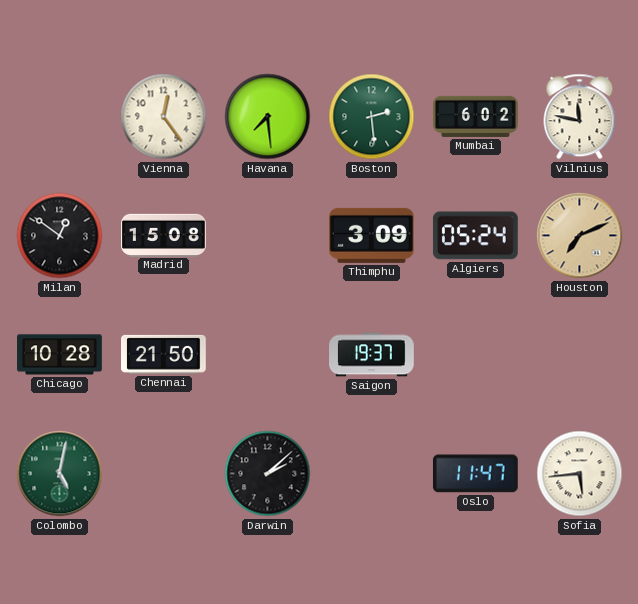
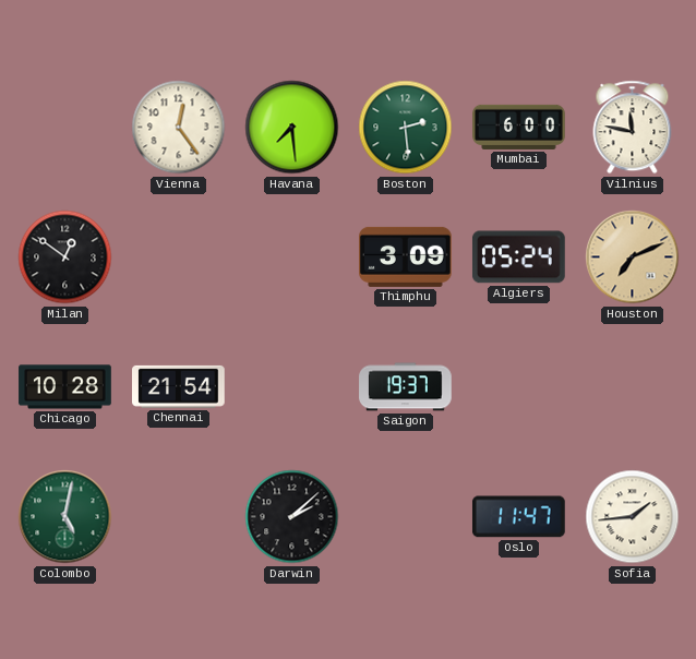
Mumbai: 6:02 -> 6:00
Madrid: 15:08 -> none
Chennai: 21:50 -> 21:54
Sofia: 5:44 -> 1:44
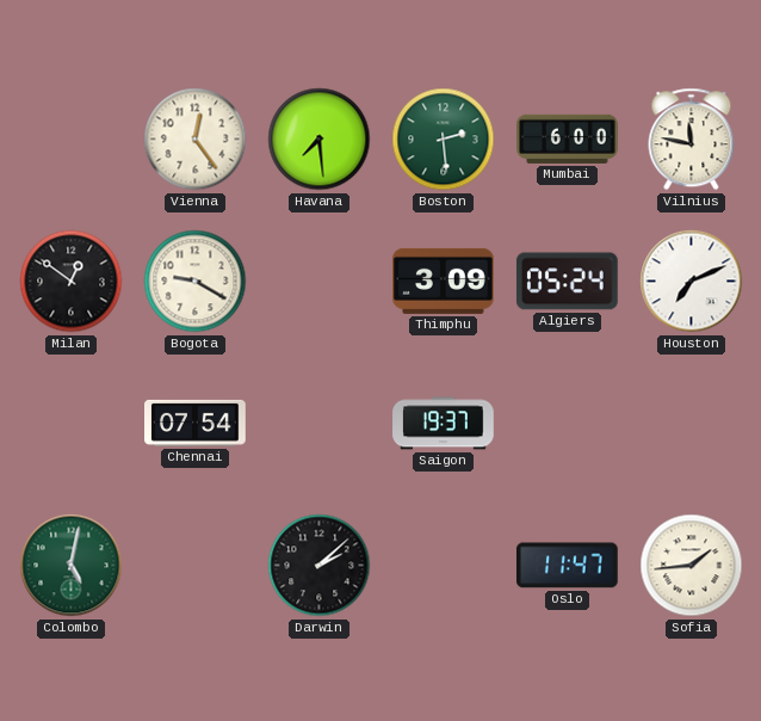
Bogota: none -> 9:20
Houston dial: champagne -> white
Chicago: 10:28 -> none
Chennai: 21:54 -> 07:54
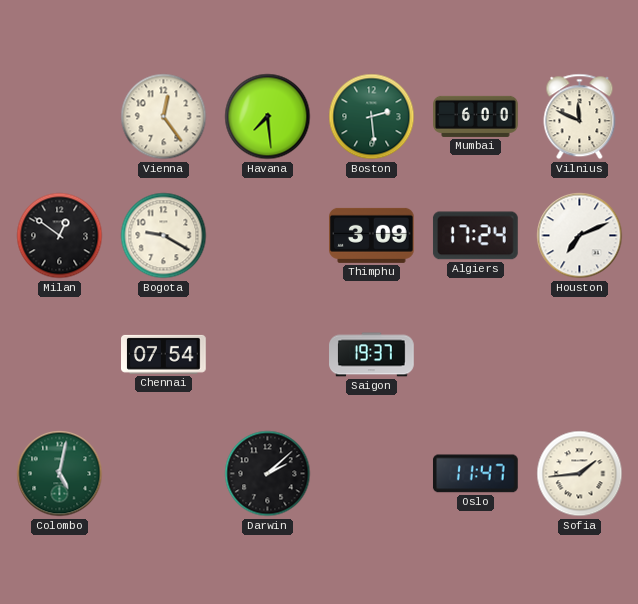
Vilnius: 11:47 -> 11:49
Algiers: 05:24 -> 17:24
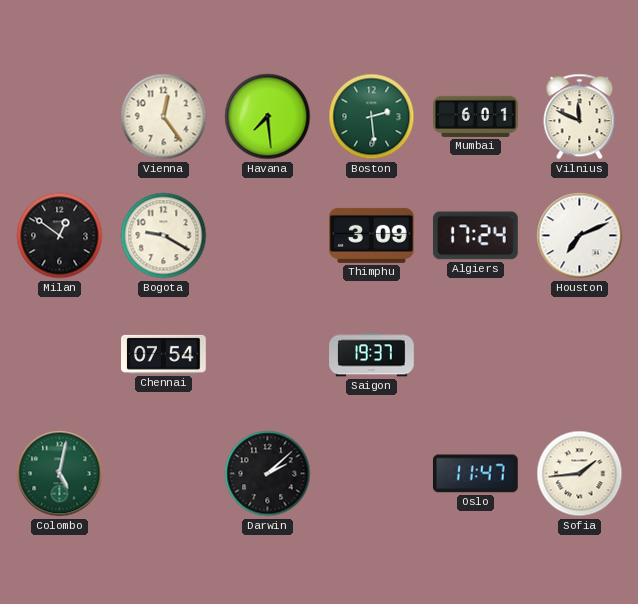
Mumbai: 6:00 -> 6:01
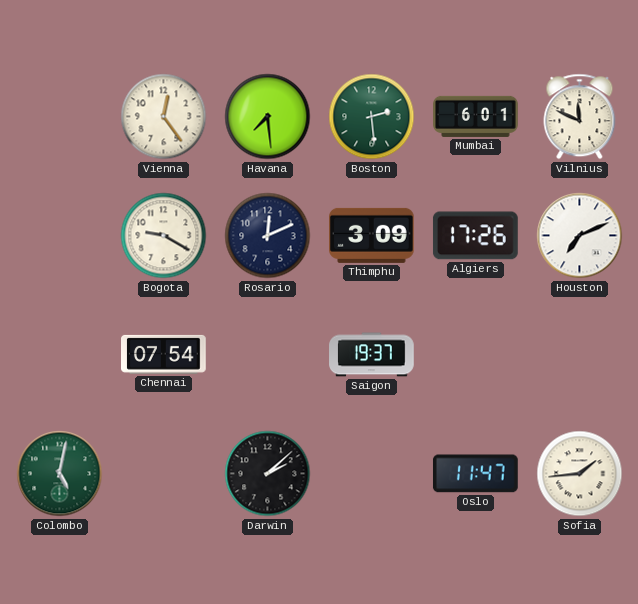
Milan: 12:51 -> none
Rosario: none -> 12:11
Algiers: 17:24 -> 17:26
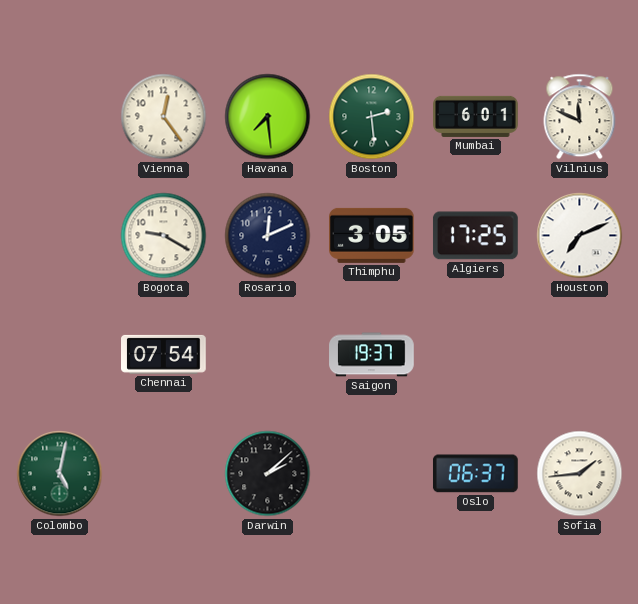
Thimphu: 3:09 -> 3:05
Algiers: 17:26 -> 17:25
Oslo: 11:47 -> 06:37
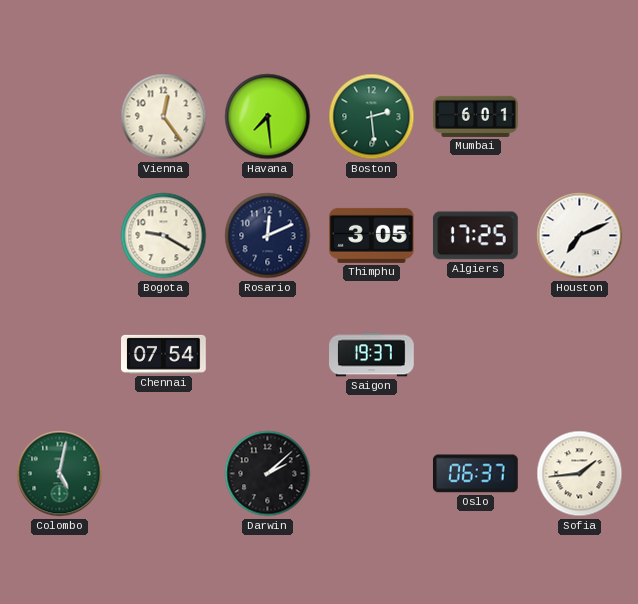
Vilnius: 11:49 -> none
